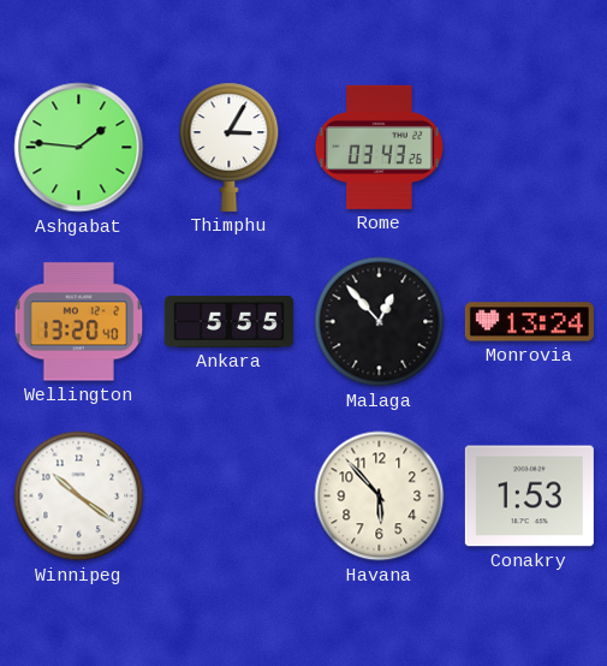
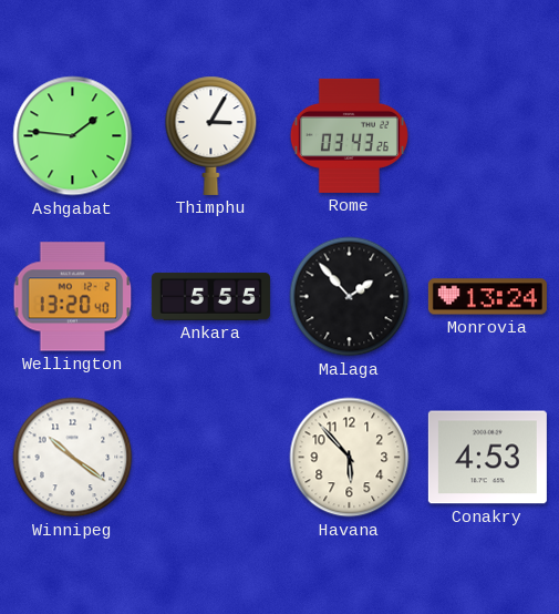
Malaga: 12:53 -> 1:53
Conakry: 1:53 -> 4:53
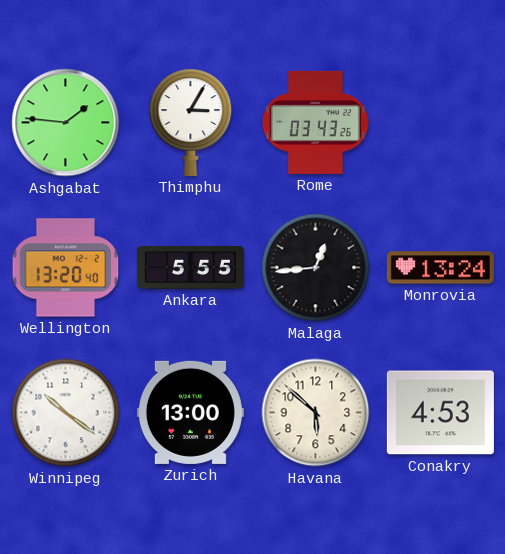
Malaga: 1:53 -> 12:44
Zurich: none -> 13:00
Havana: 5:53 -> 5:52
